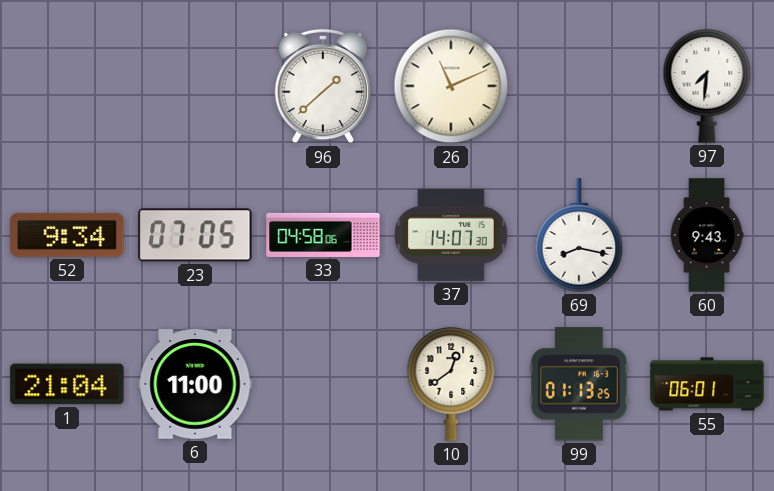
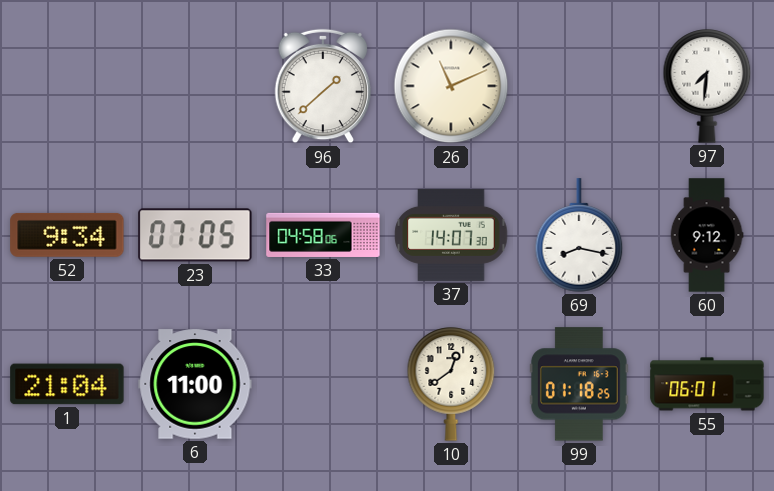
60: 9:43 -> 9:12
99: 01:13 -> 01:18
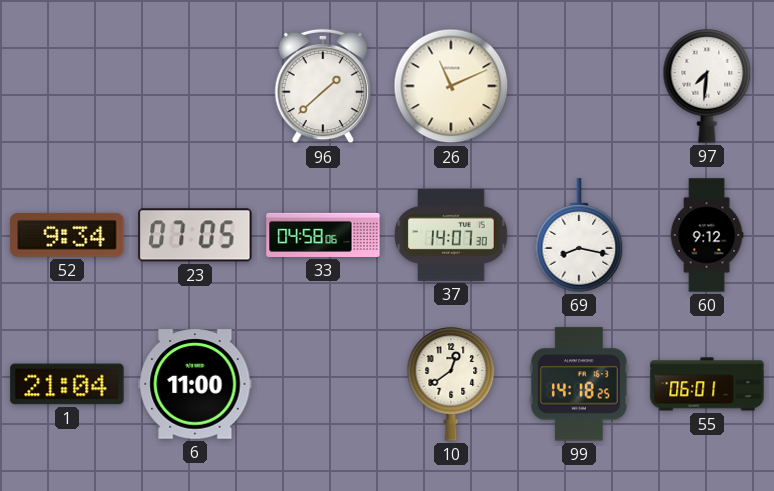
99: 01:18 -> 14:18
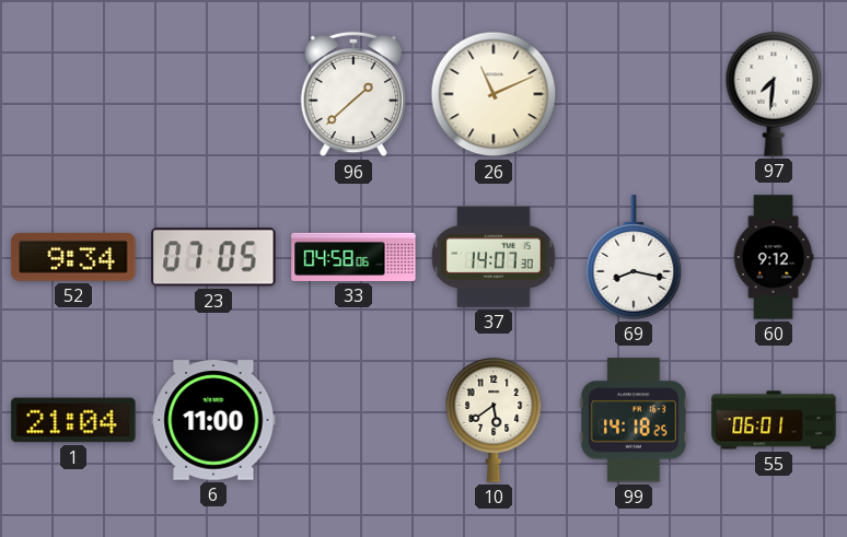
10: 12:39 -> 5:39
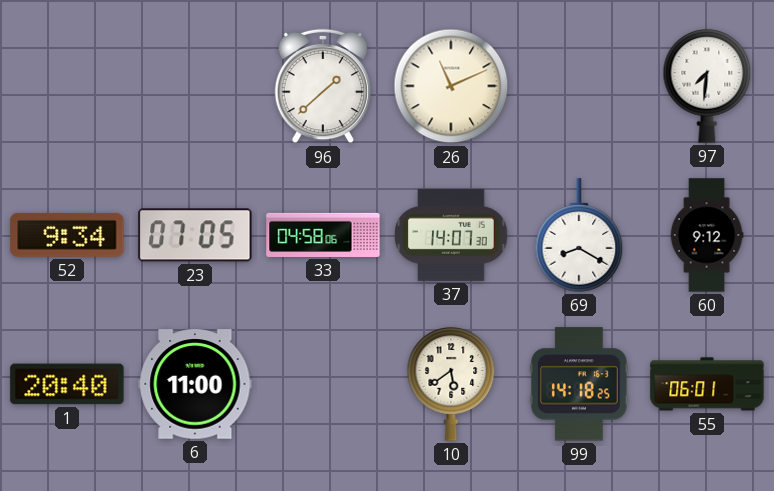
69: 8:17 -> 8:20
1: 21:04 -> 20:40
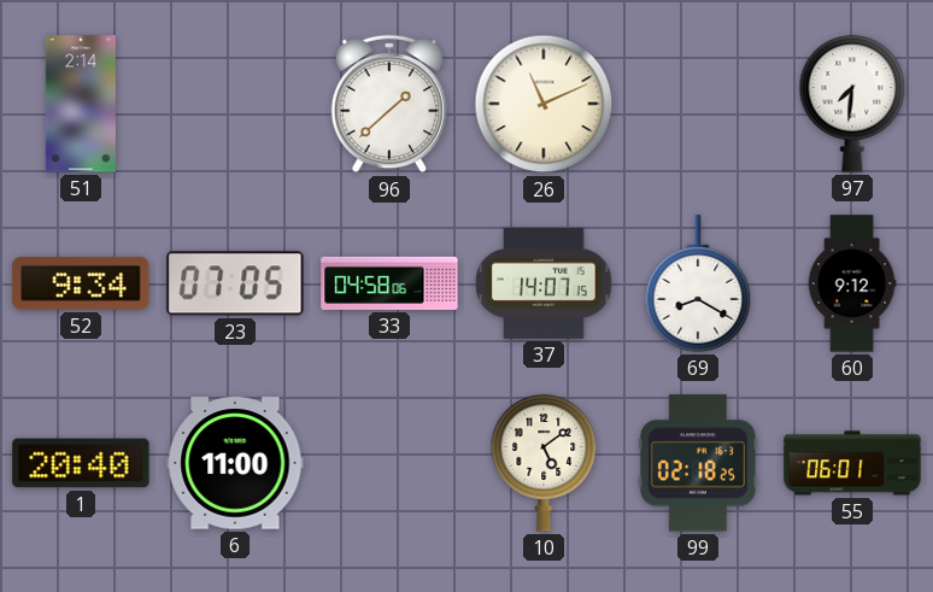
51: none -> 2:14
37: 14:07:30 -> 14:07:15
10: 5:39 -> 5:09
99: 14:18 -> 02:18
